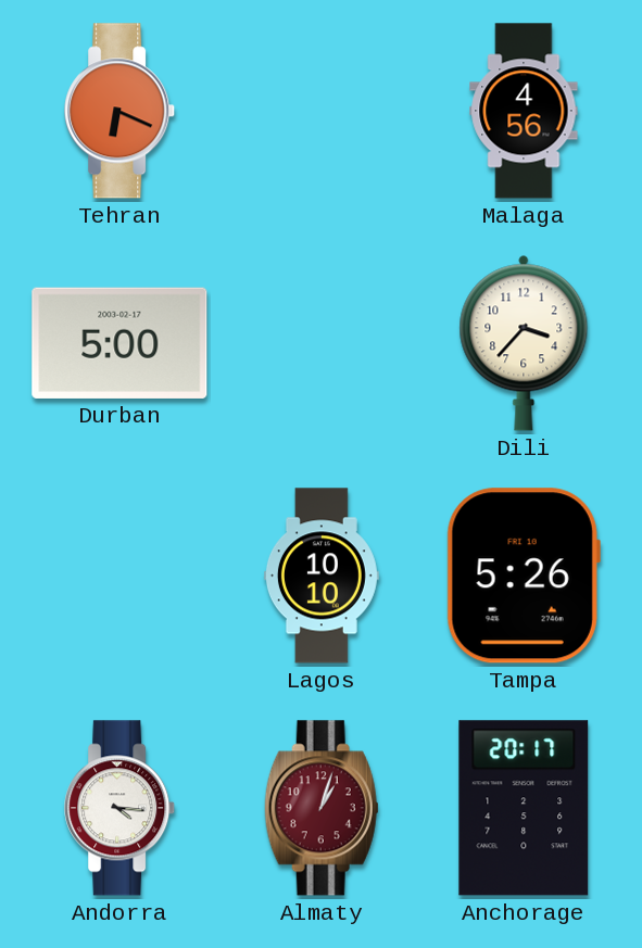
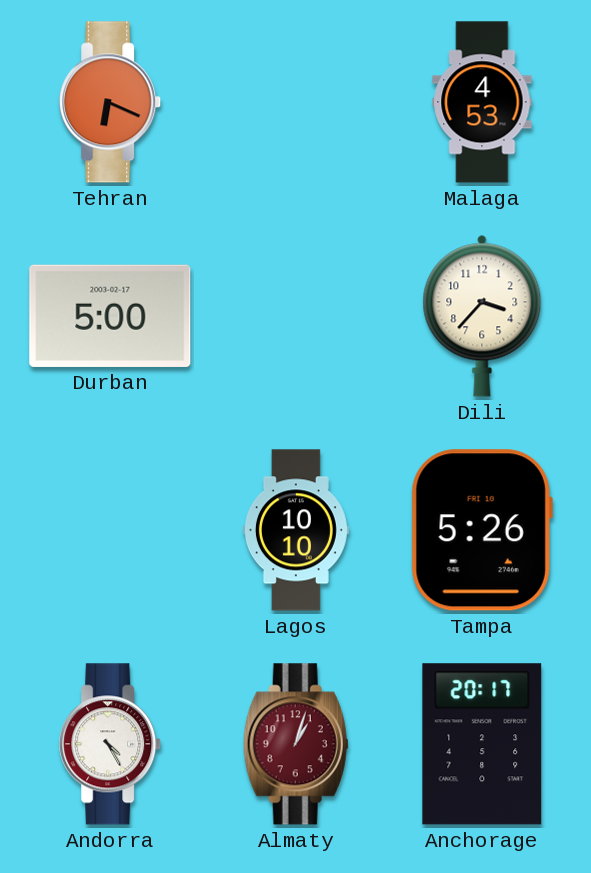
Malaga: 4:56 -> 4:53
Andorra: 4:16 -> 4:25
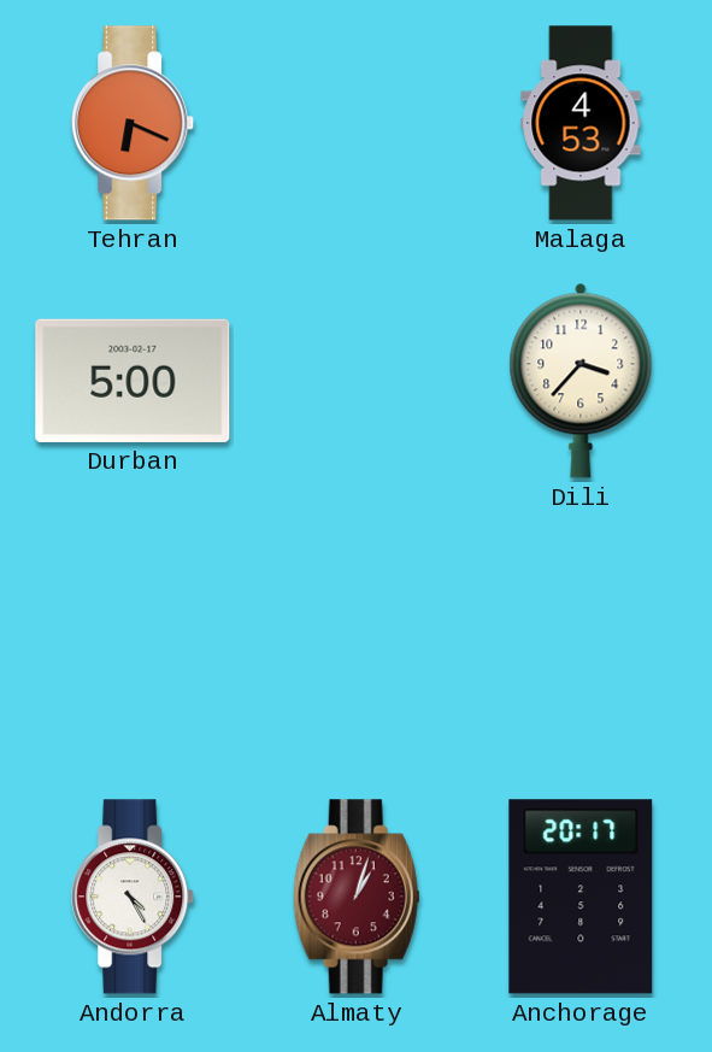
Lagos: 10:10 -> none
Tampa: 5:26 -> none
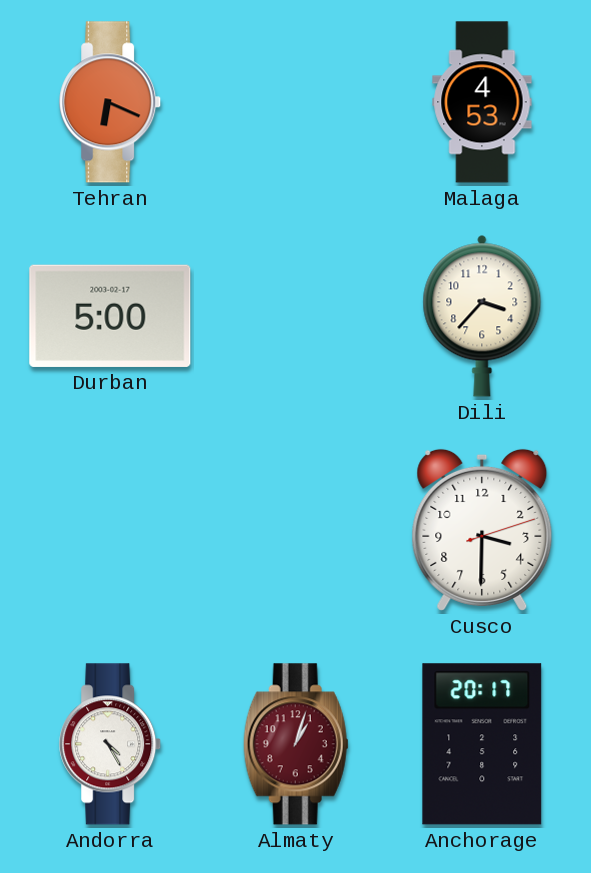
Cusco: none -> 3:30
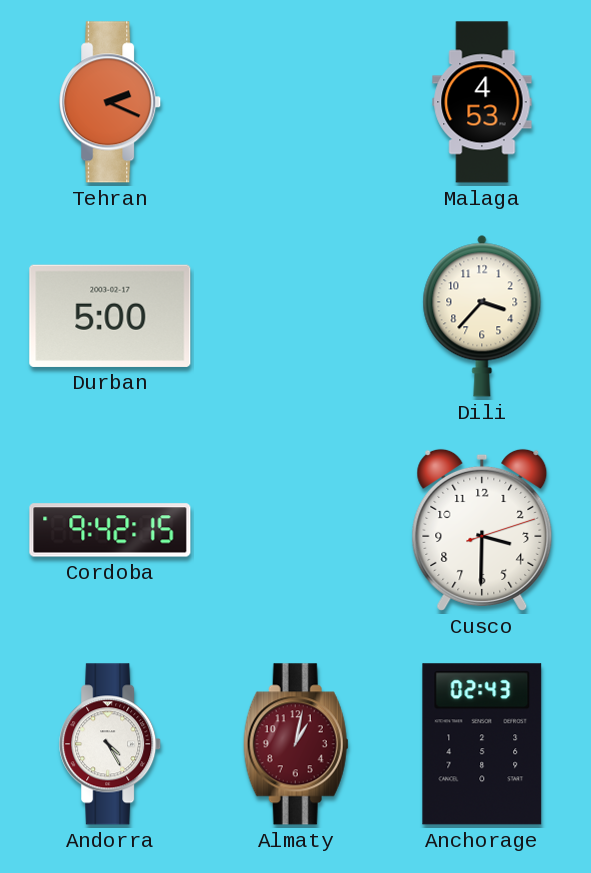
Tehran: 6:19 -> 2:19
Cordoba: none -> 9:42
Almaty: 1:03 -> 1:02
Anchorage: 20:17 -> 02:43
